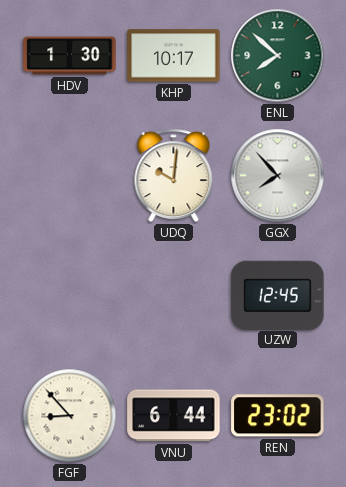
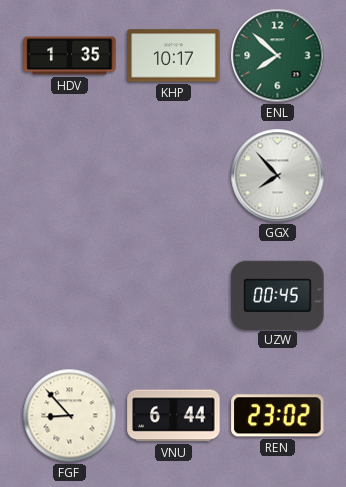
HDV: 1:30 -> 1:35
UDQ: 10:01 -> none
UZW: 12:45 -> 00:45
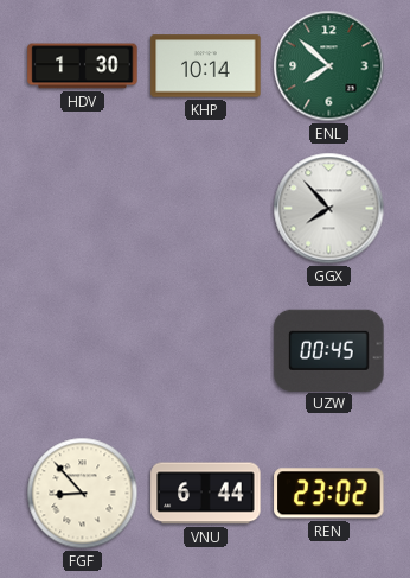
HDV: 1:35 -> 1:30
KHP: 10:17 -> 10:14
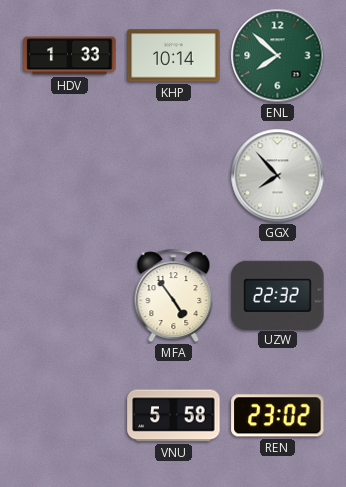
HDV: 1:30 -> 1:33
MFA: none -> 4:54
UZW: 00:45 -> 22:32
FGF: 8:53 -> none
VNU: 6:44 -> 5:58
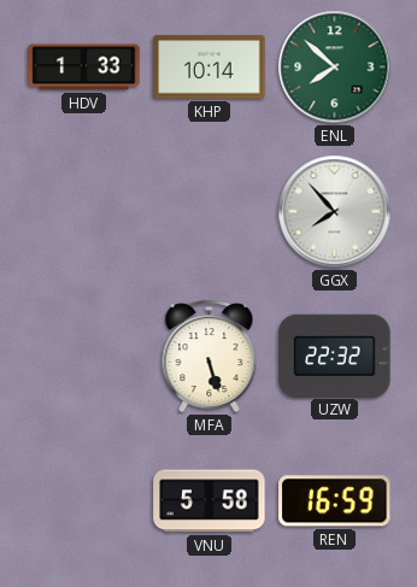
MFA: 4:54 -> 5:27
REN: 23:02 -> 16:59
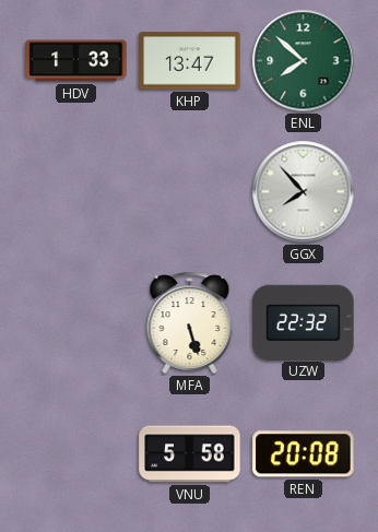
KHP: 10:14 -> 13:47
REN: 16:59 -> 20:08
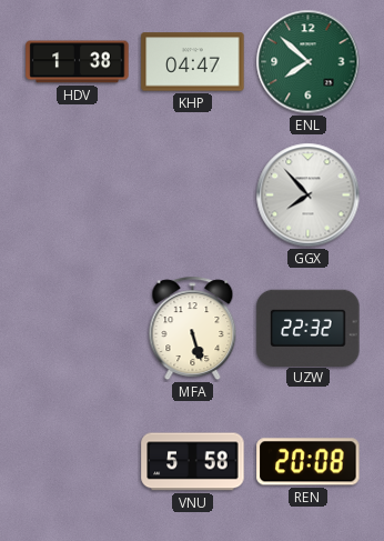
HDV: 1:33 -> 1:38
KHP: 13:47 -> 04:47
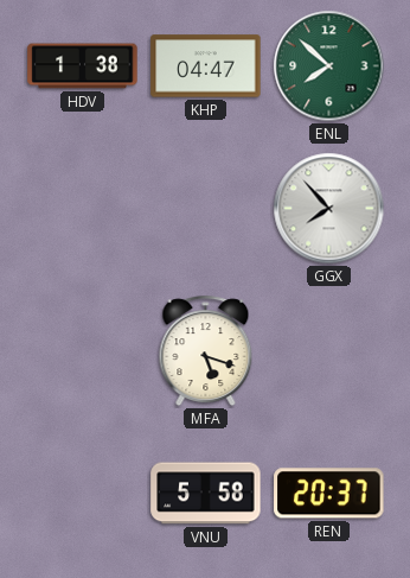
MFA: 5:27 -> 5:18
UZW: 22:32 -> none
REN: 20:08 -> 20:37
